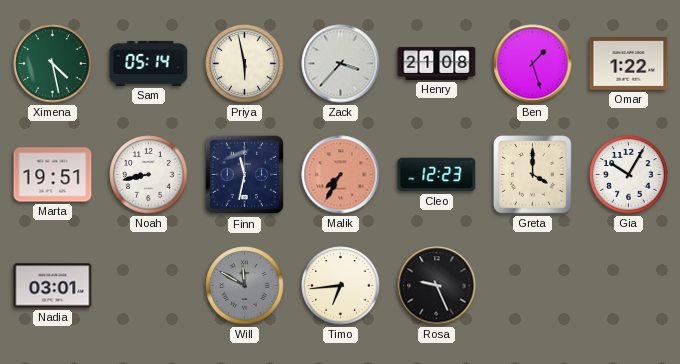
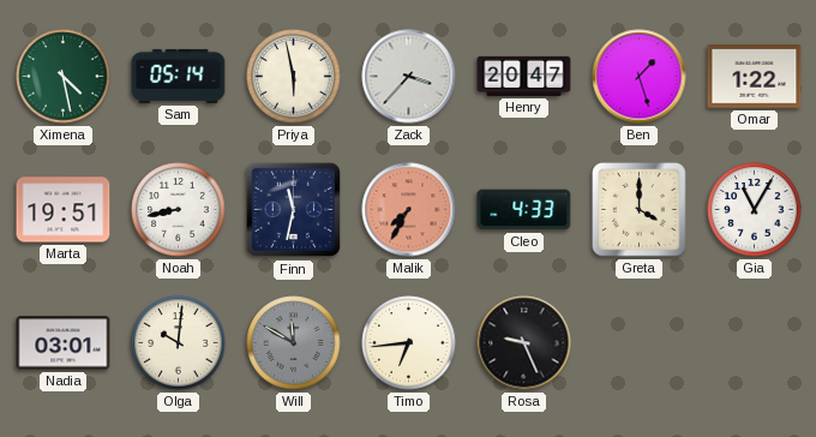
Henry: 21:08 -> 20:47
Cleo: 12:23 -> 4:33
Gia: 10:05 -> 11:05
Olga: none -> 10:01
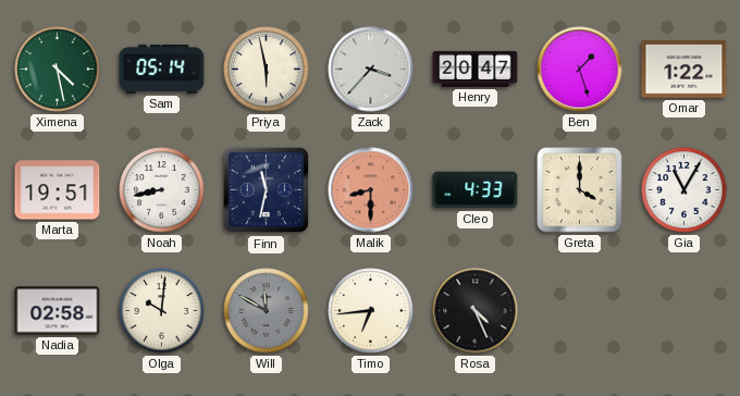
Malik: 7:35 -> 8:30
Nadia: 03:01 -> 02:58
Rosa: 9:26 -> 4:26
